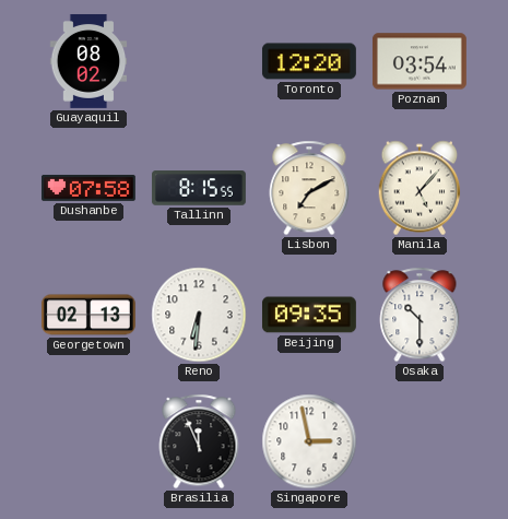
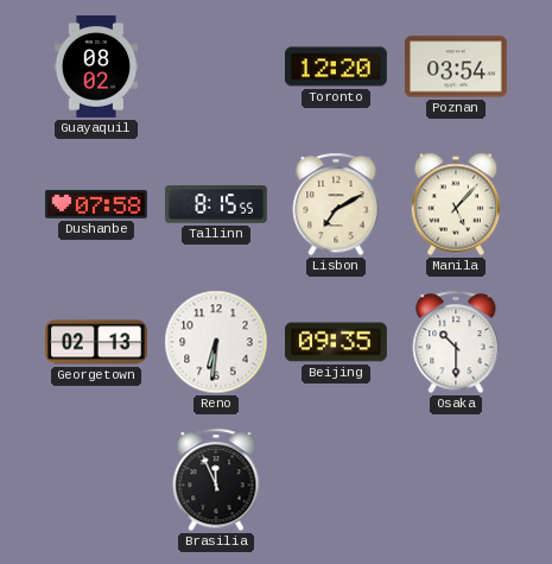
Singapore: 2:58 -> none
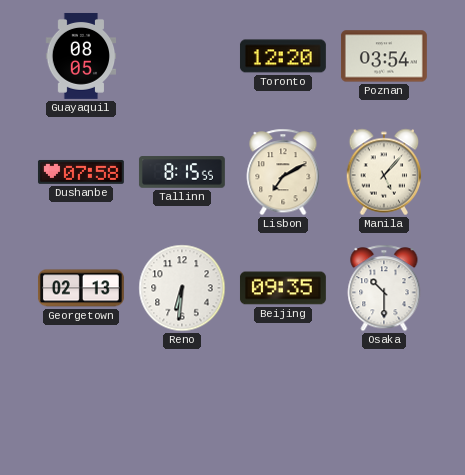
Guayaquil: 08:02 -> 08:05
Brasilia: 11:56 -> none
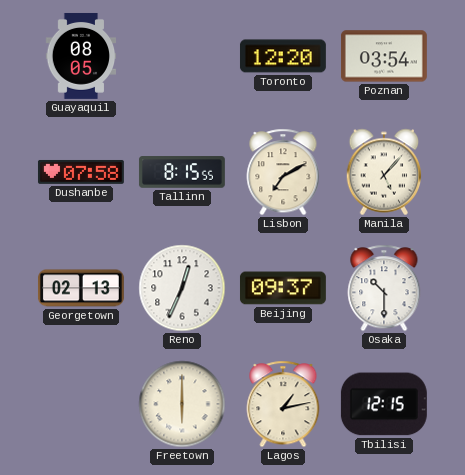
Reno: 6:31 -> 12:34
Beijing: 09:35 -> 09:37
Freetown: none -> 6:00
Lagos: none -> 1:13
Tbilisi: none -> 12:15
